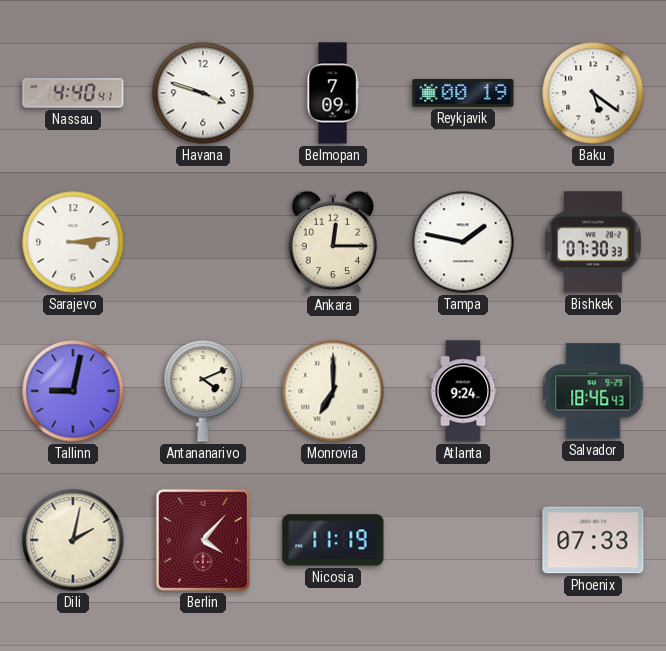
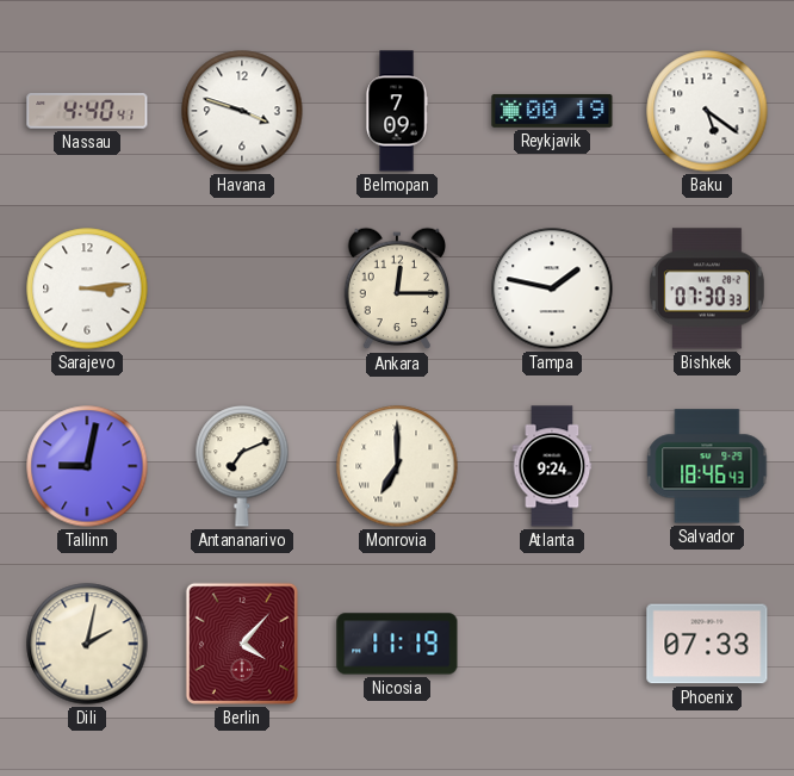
Antananarivo: 4:11 -> 7:11
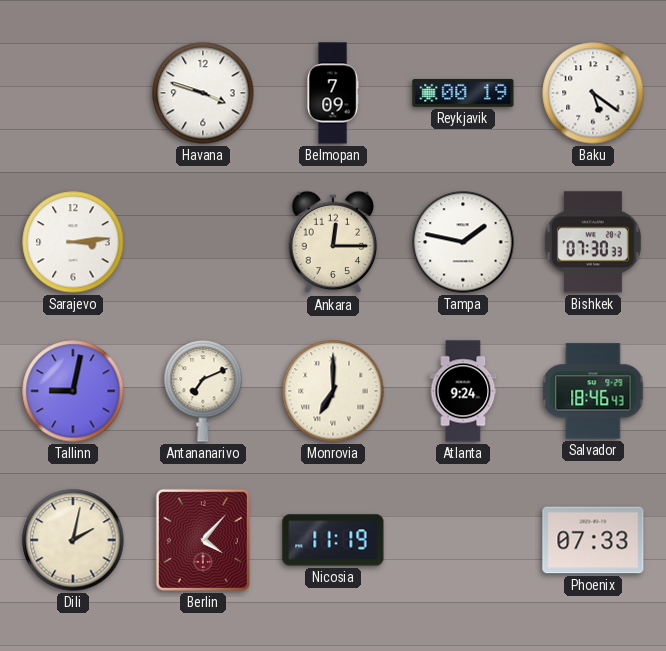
Nassau: 4:40 -> none
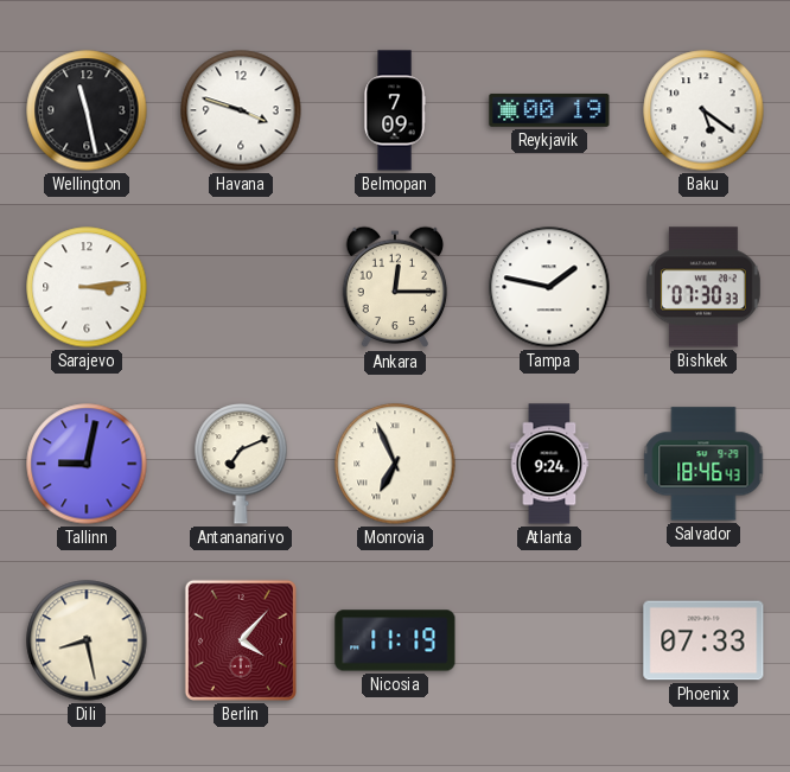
Wellington: none -> 11:28
Monrovia: 7:00 -> 6:56
Dili: 2:02 -> 8:28
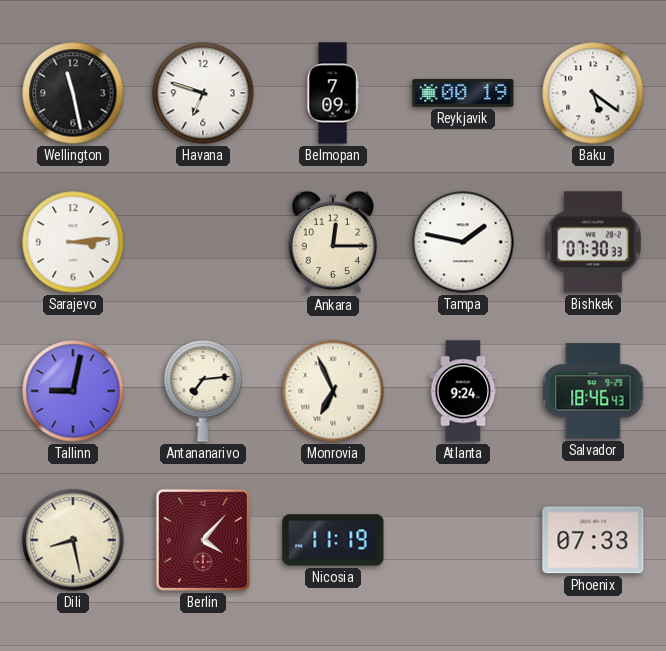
Havana: 3:48 -> 6:48
Antananarivo: 7:11 -> 7:14
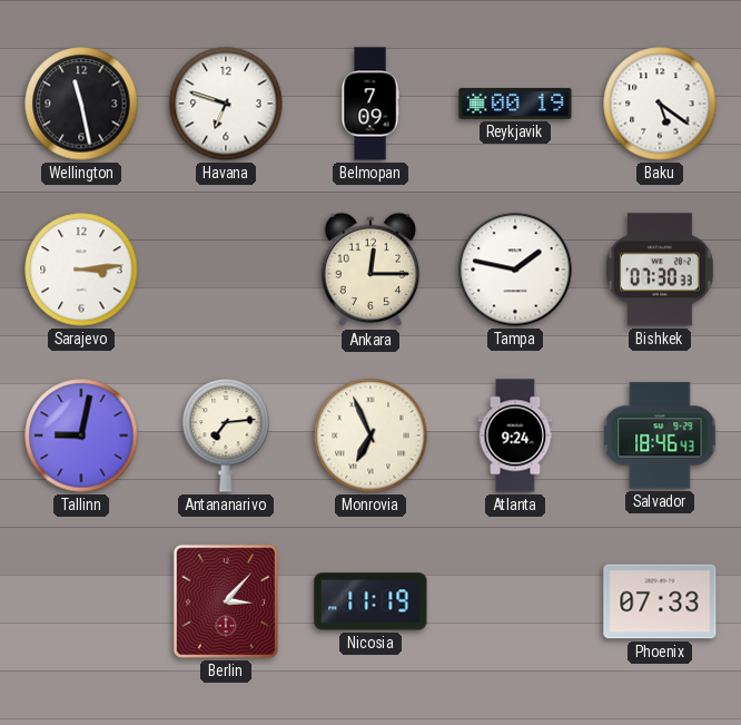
Dili: 8:28 -> none
Berlin: 4:07 -> 3:07
